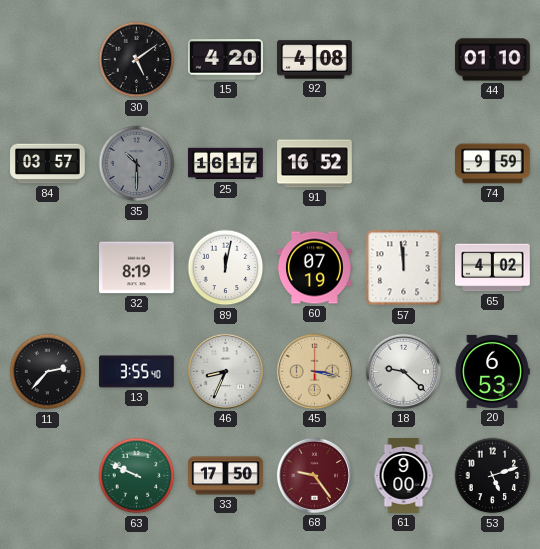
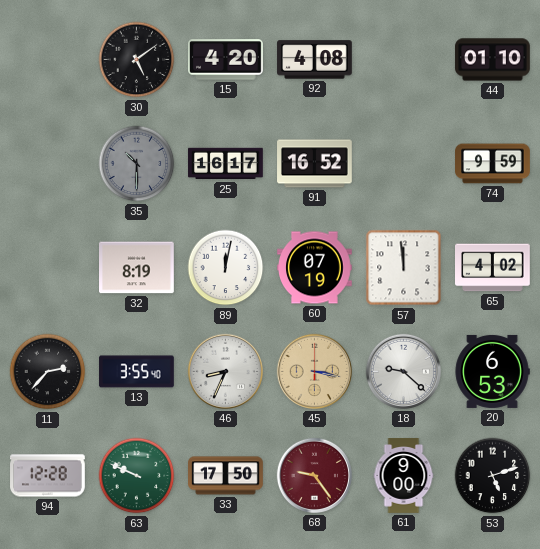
84: 03:57 -> none
94: none -> 12:28
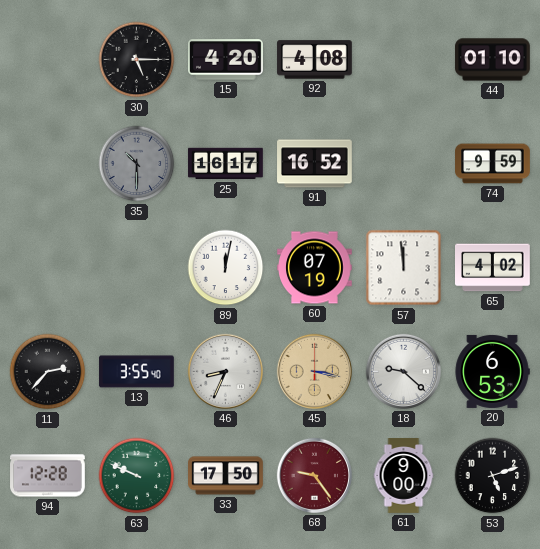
30: 5:09 -> 5:15
32: 8:19 -> none
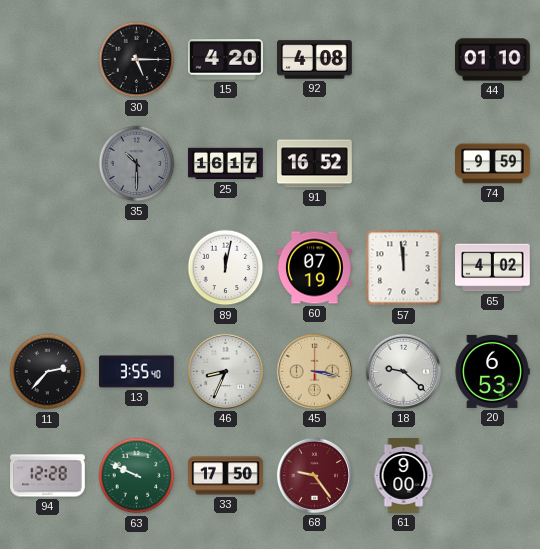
53: 5:12 -> none
